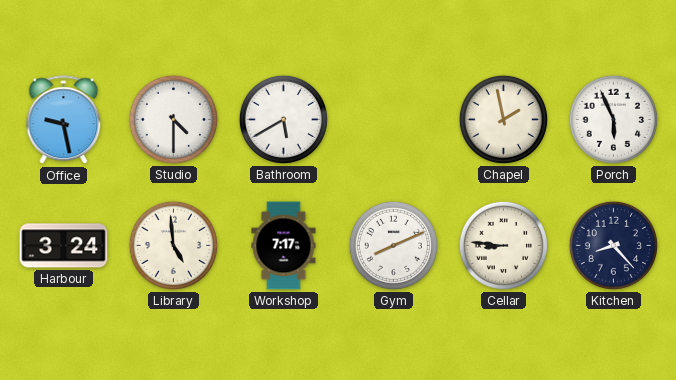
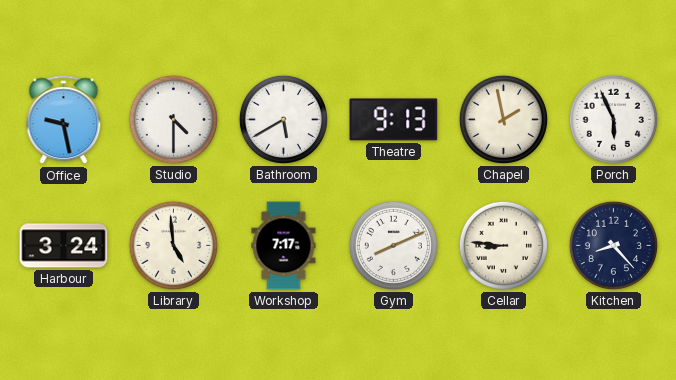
Theatre: none -> 9:13
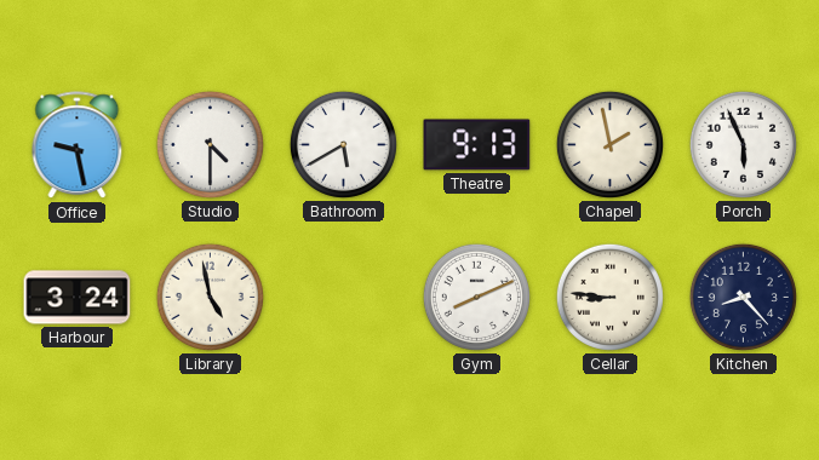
Library: 4:59 -> 4:58
Workshop: 7:17 -> none
